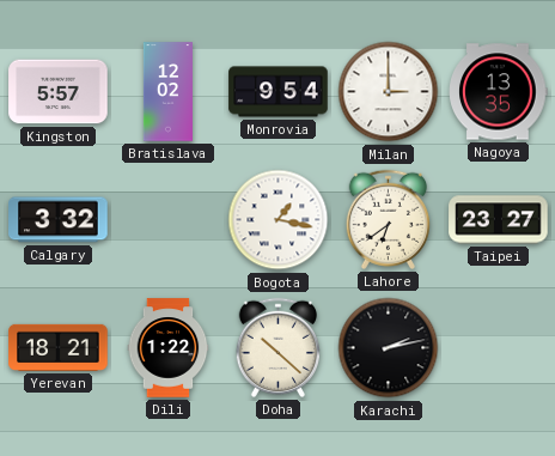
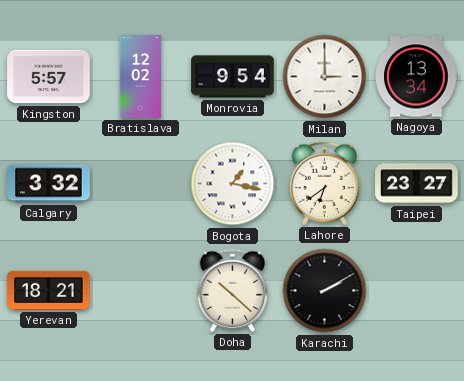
Nagoya: 13:35 -> 13:34
Dili: 1:22 -> none
Karachi: 2:13 -> 2:10
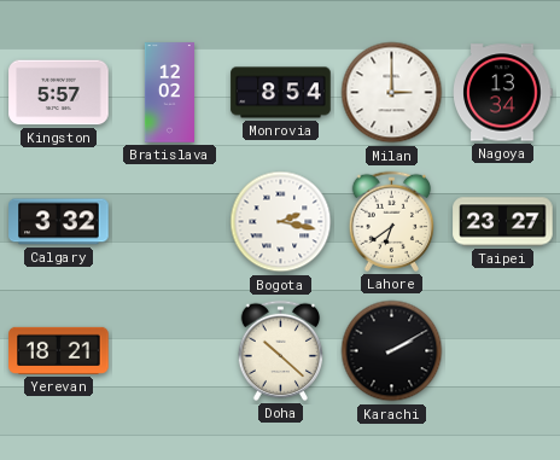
Monrovia: 9:54 -> 8:54
Bogota: 1:17 -> 2:17
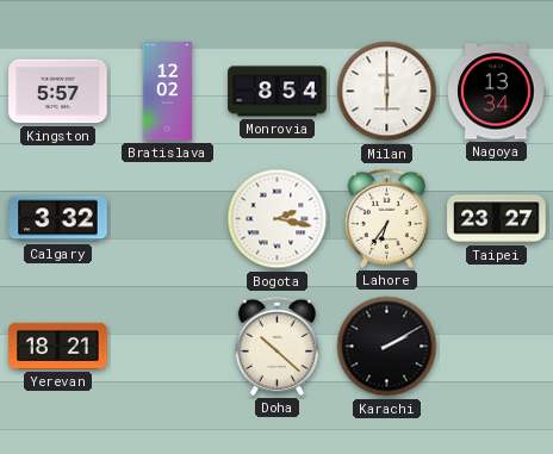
Milan: 3:00 -> 6:00
Lahore: 6:39 -> 6:36
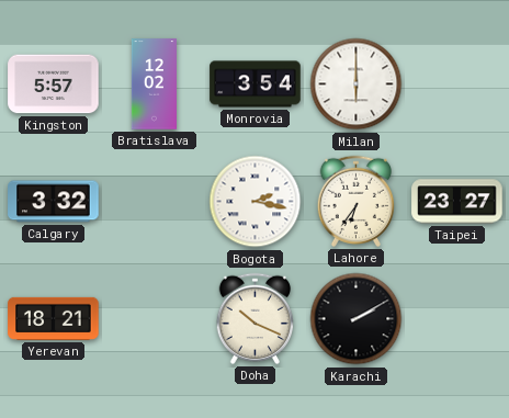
Monrovia: 8:54 -> 3:54
Nagoya: 13:34 -> none
Doha: 10:22 -> 10:19
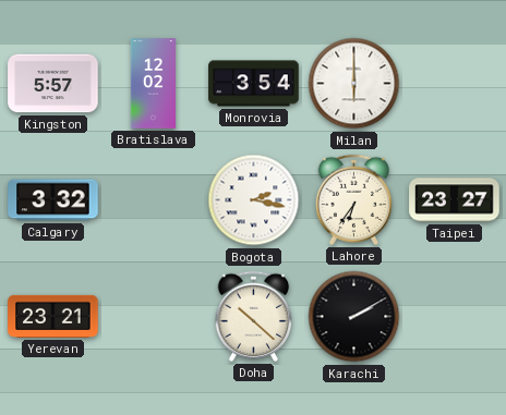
Yerevan: 18:21 -> 23:21
Doha: 10:19 -> 10:22
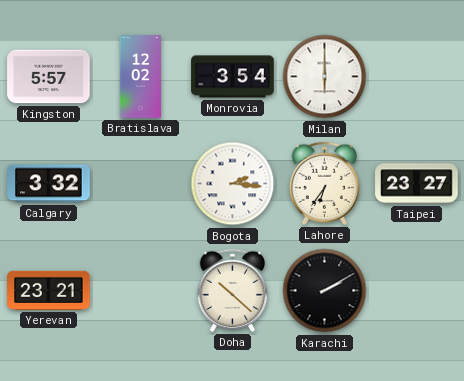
Bogota: 2:17 -> 2:16
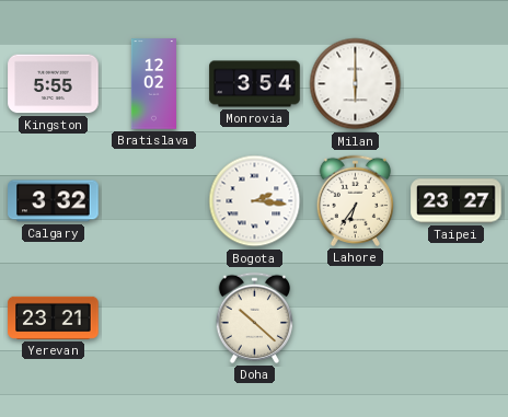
Kingston: 5:57 -> 5:55
Karachi: 2:10 -> none
